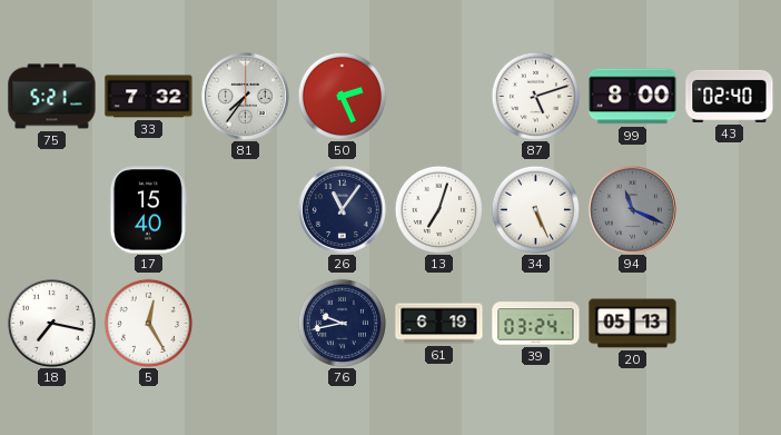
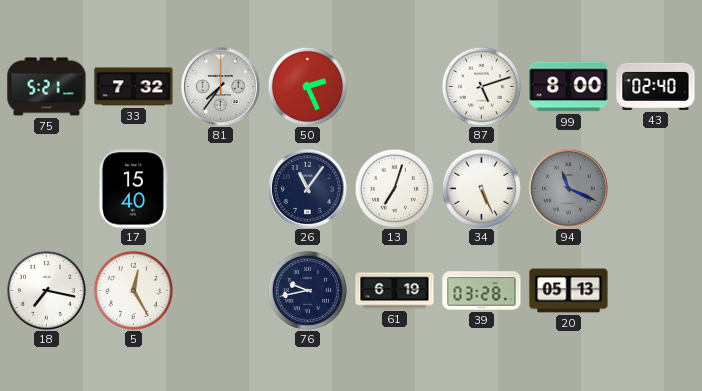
39: 03:24 -> 03:28
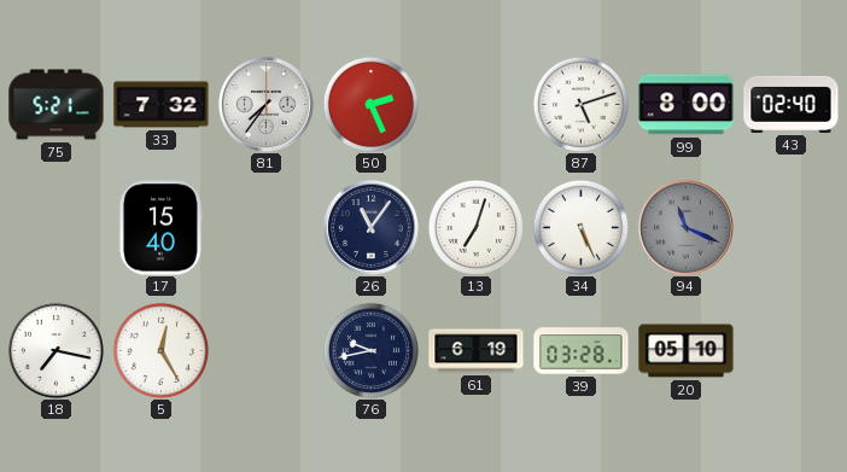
20: 05:13 -> 05:10
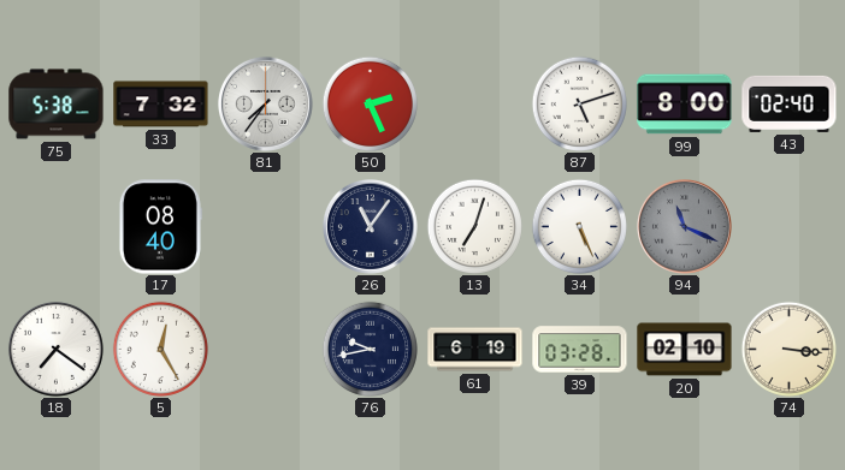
75: 5:21 -> 5:38
17: 15:40 -> 08:40
18: 7:17 -> 7:21
20: 05:10 -> 02:10
74: none -> 3:16
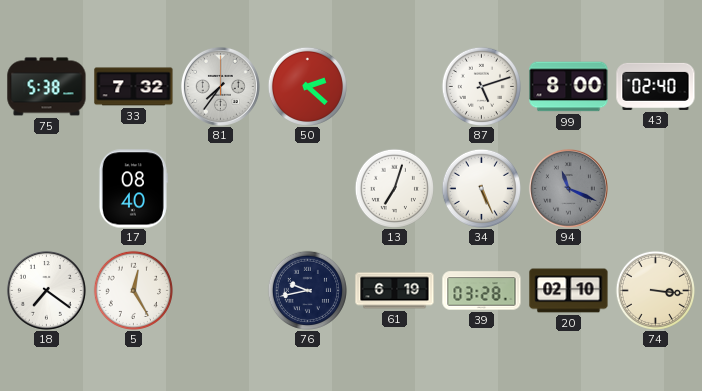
50: 2:26 -> 2:22
26: 11:06 -> none
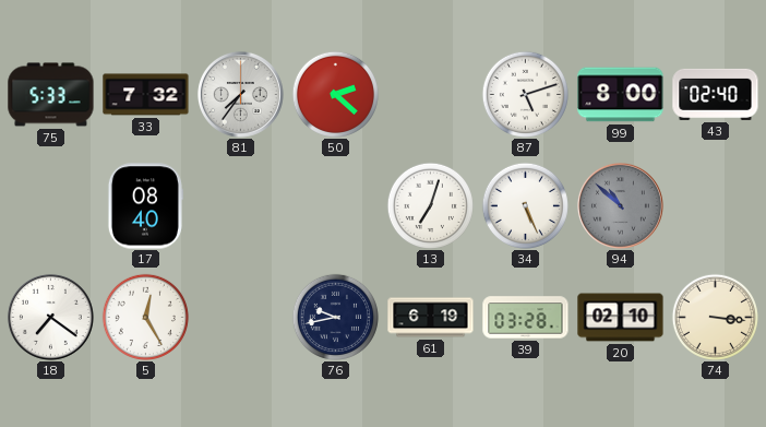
75: 5:38 -> 5:33
94: 11:19 -> 10:52
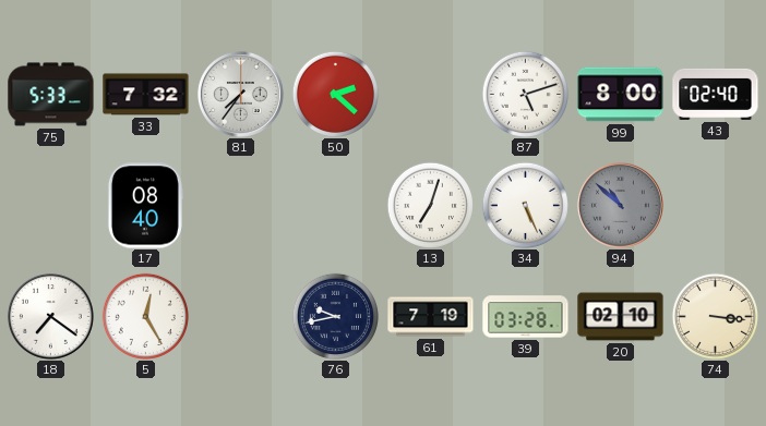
61: 6:19 -> 7:19
